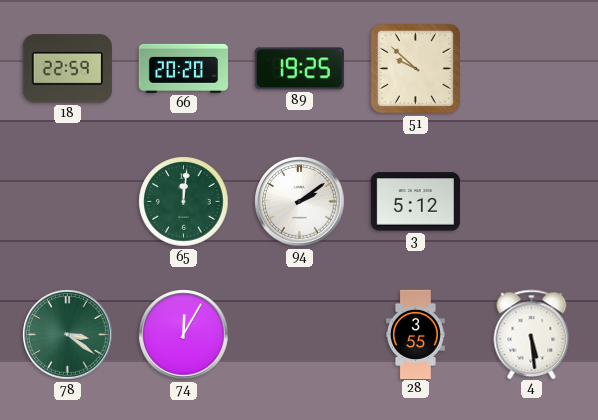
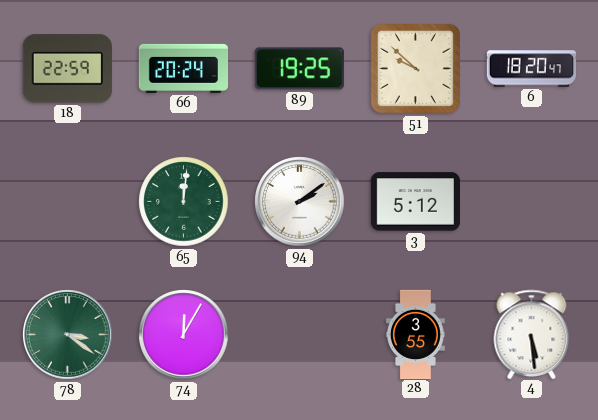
66: 20:20 -> 20:24
6: none -> 18:20
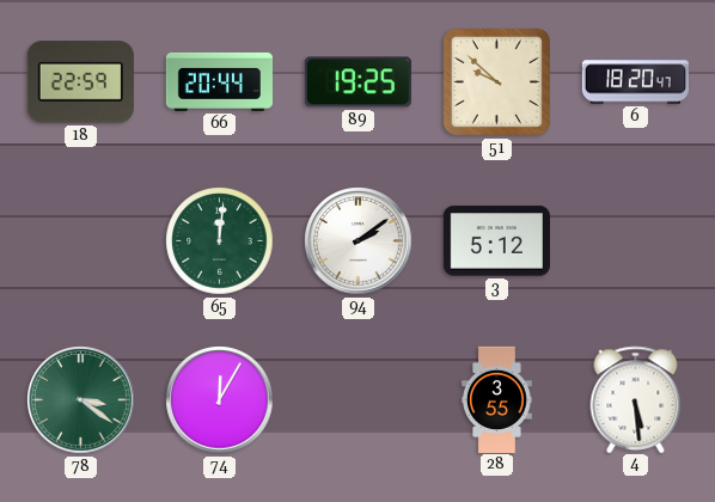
66: 20:24 -> 20:44
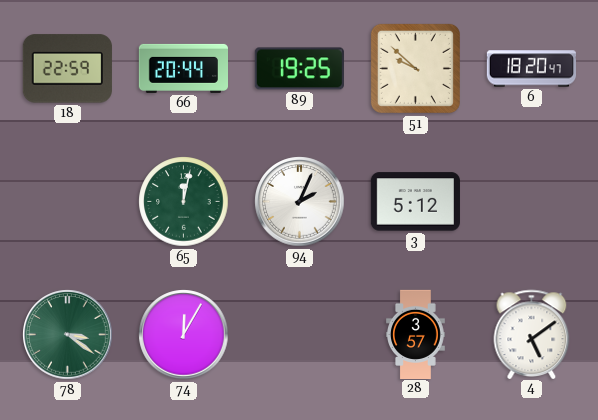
65: 12:01 -> 12:02
94: 2:09 -> 2:04
28: 3:55 -> 3:57
4: 5:29 -> 5:09
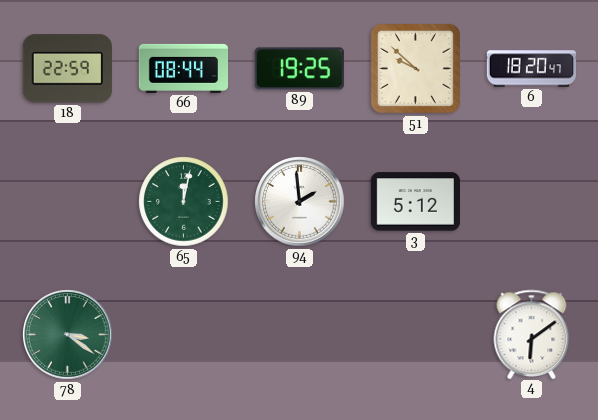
66: 20:44 -> 08:44
94: 2:04 -> 1:59
74: 12:05 -> none
28: 3:57 -> none
4: 5:09 -> 6:09
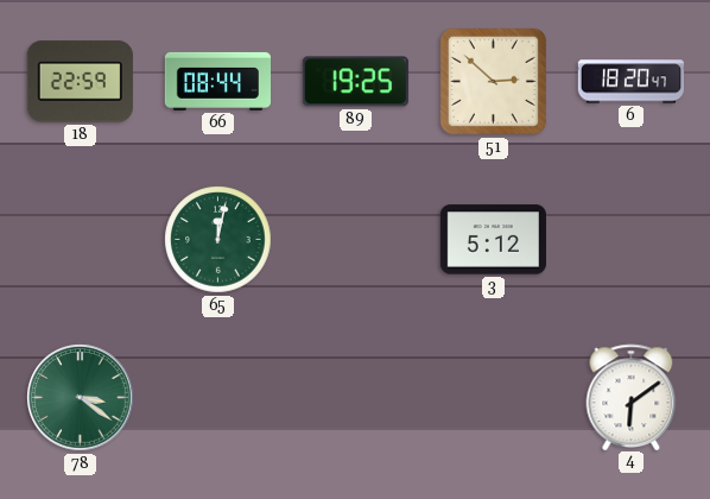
51: 9:52 -> 2:52
94: 1:59 -> none
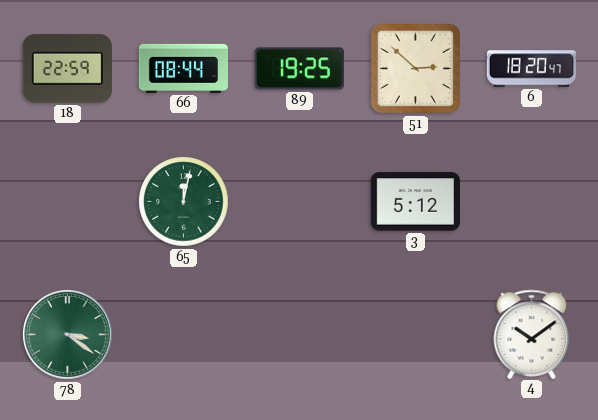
4: 6:09 -> 10:09
